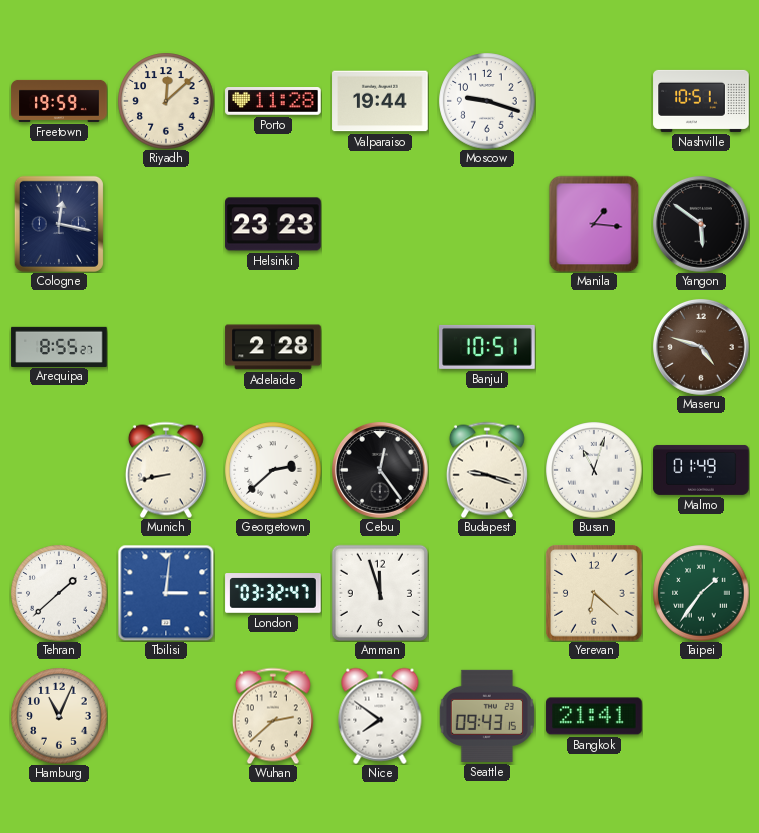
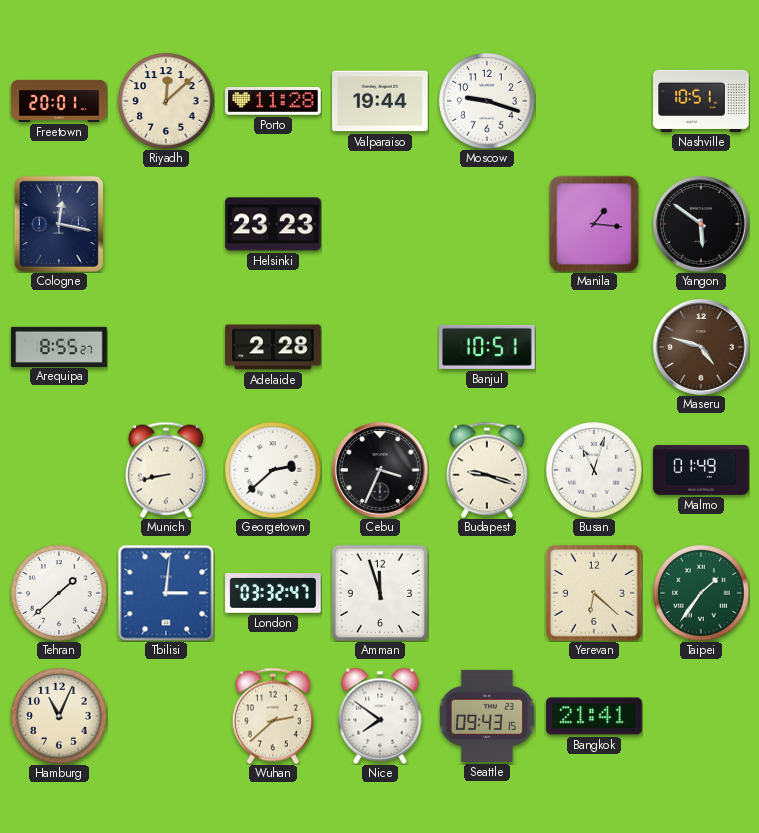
Freetown: 19:59 -> 20:01
Cebu: 12:24 -> 3:34
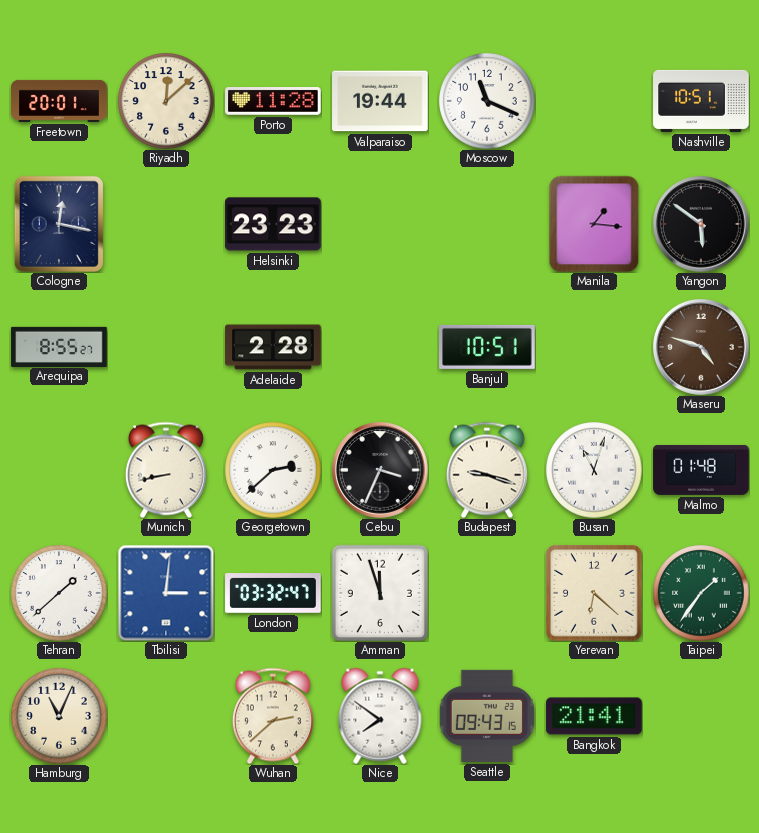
Moscow: 9:18 -> 11:19
Malmo: 01:49 -> 01:48
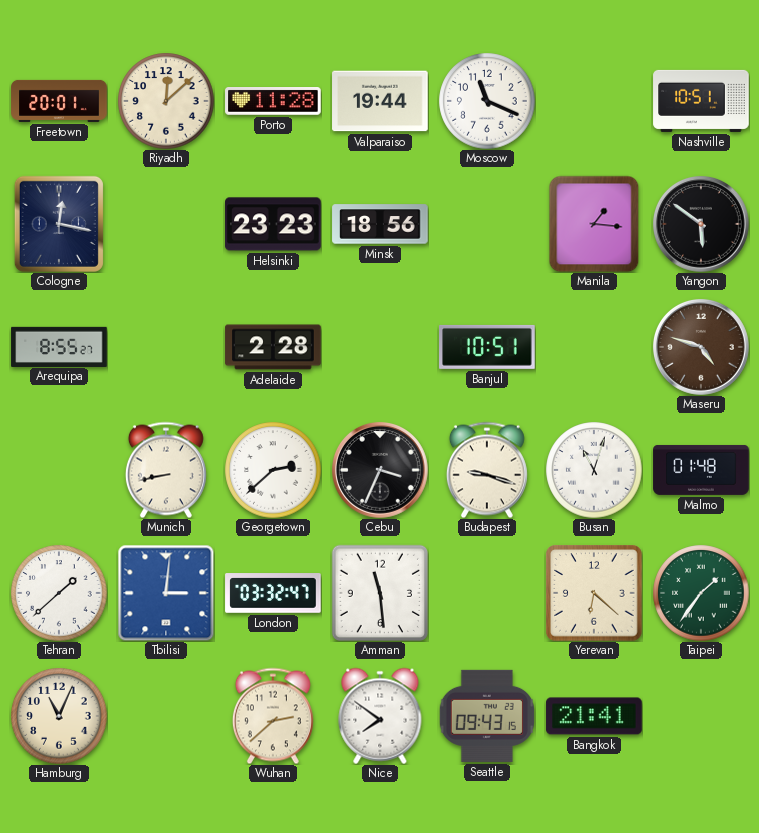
Minsk: none -> 18:56
Amman: 11:57 -> 11:29
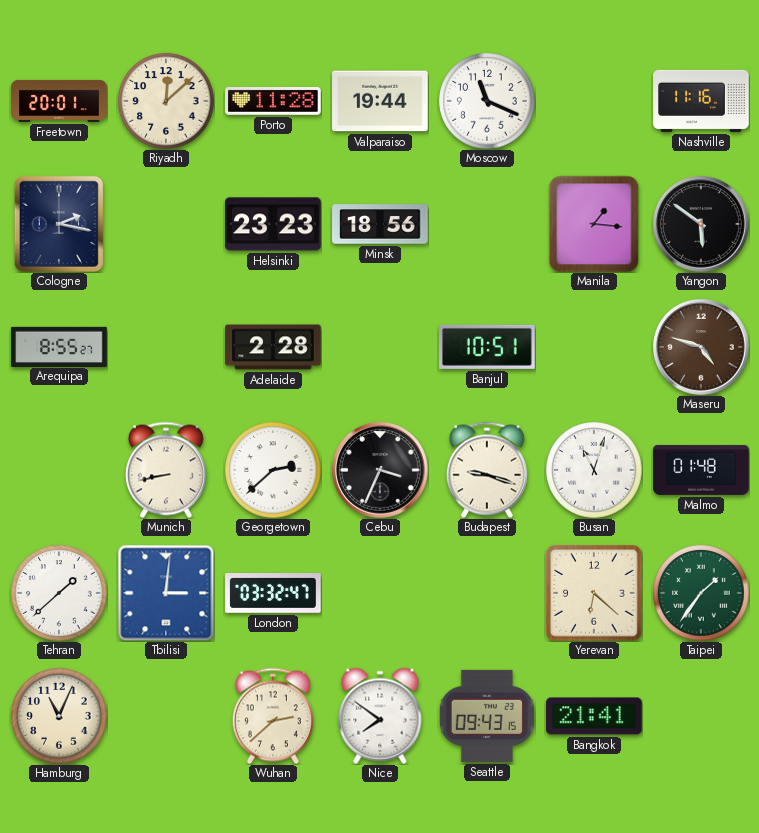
Nashville: 10:51 -> 11:16
Cologne: 12:17 -> 2:17
Amman: 11:29 -> none
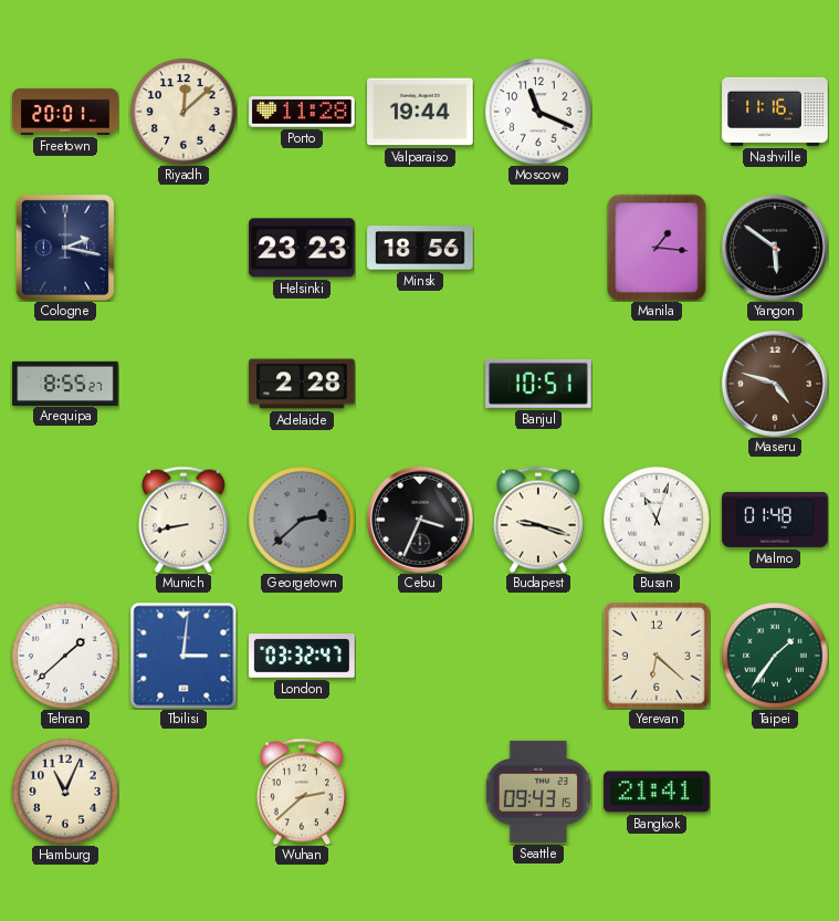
Georgetown dial: white -> grey
Nice: 7:51 -> none
